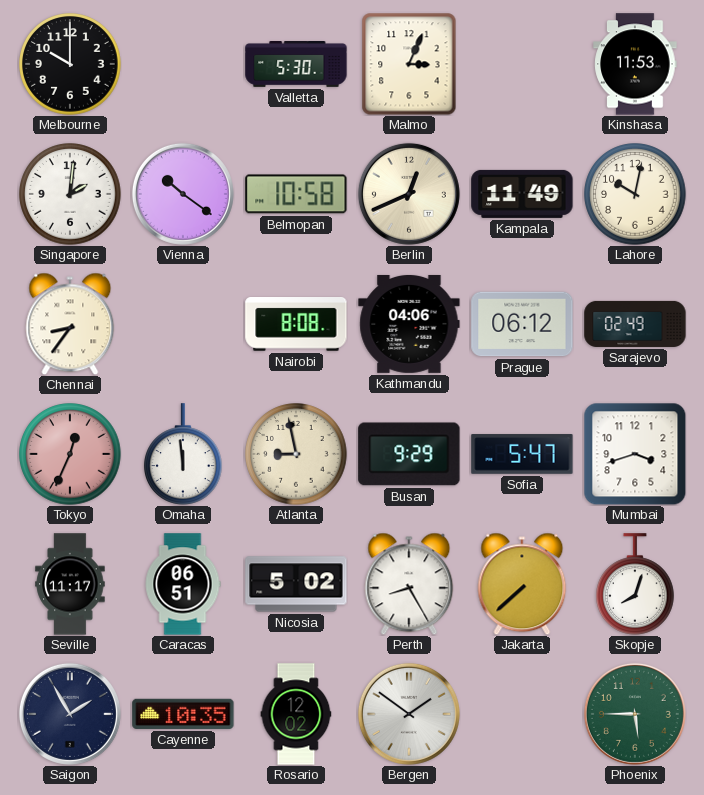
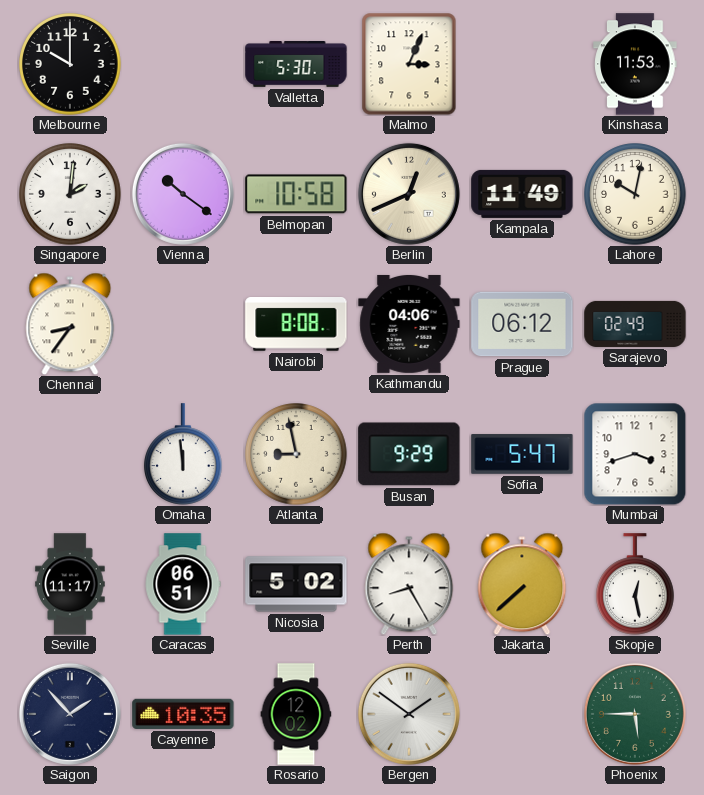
Tokyo: 12:34 -> none
Skopje: 8:03 -> 12:28
Saigon: 1:55 -> 1:53
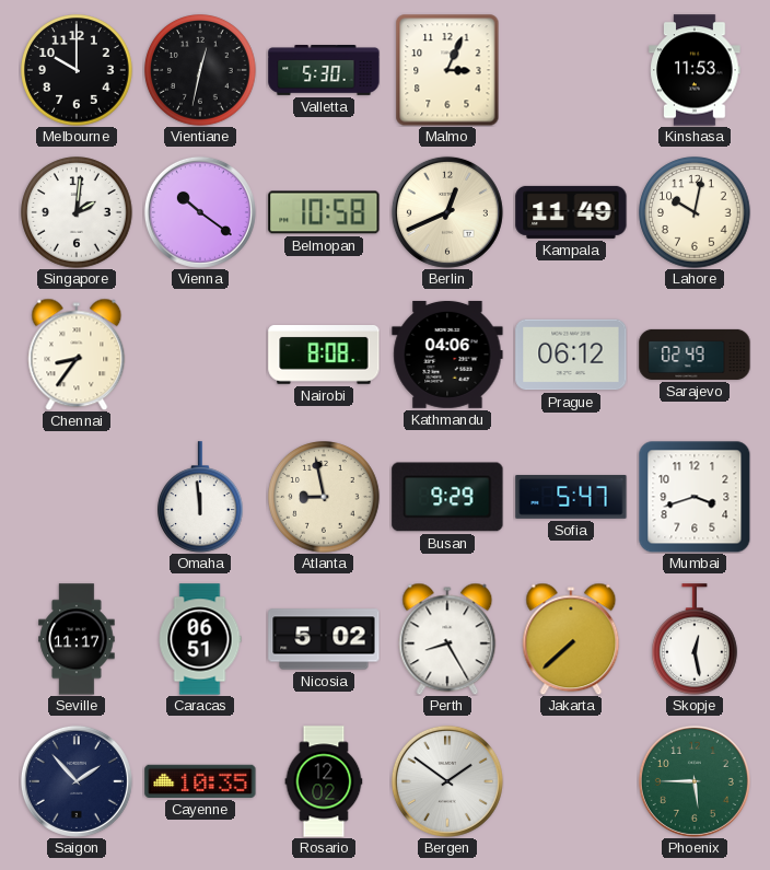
Vientiane: none -> 12:32
